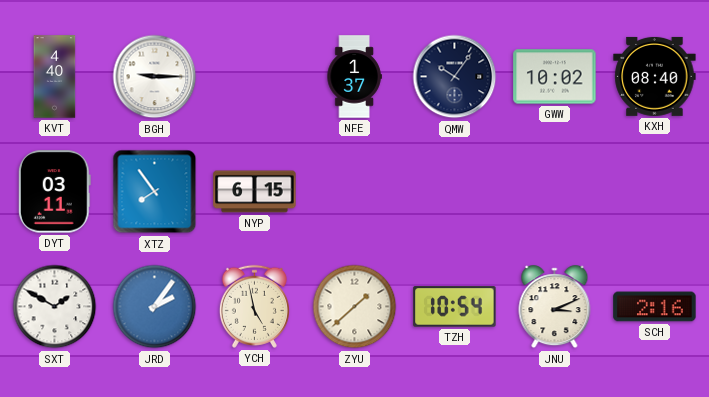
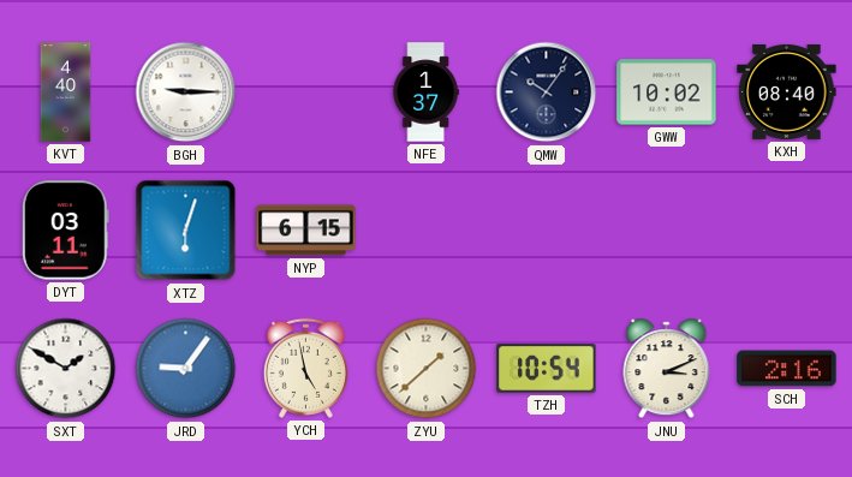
XTZ: 7:54 -> 6:03
JRD: 2:06 -> 9:06
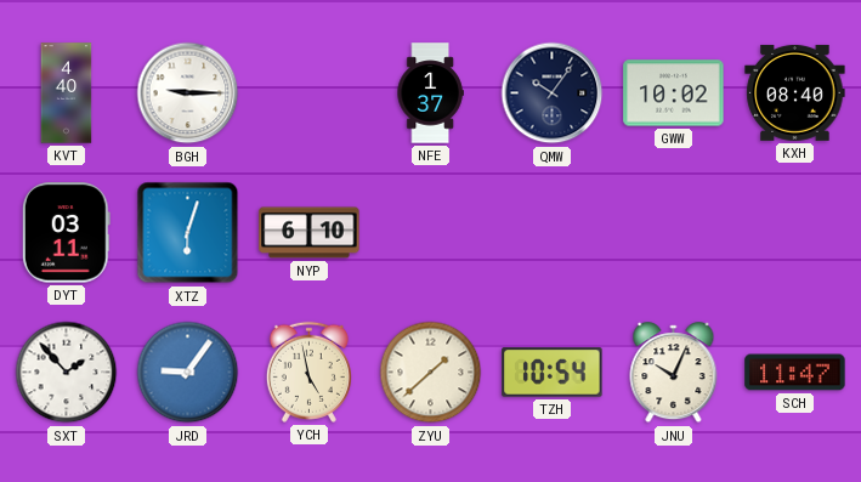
NYP: 6:15 -> 6:10
SXT: 1:50 -> 1:53
JNU: 3:11 -> 10:04
SCH: 2:16 -> 11:47
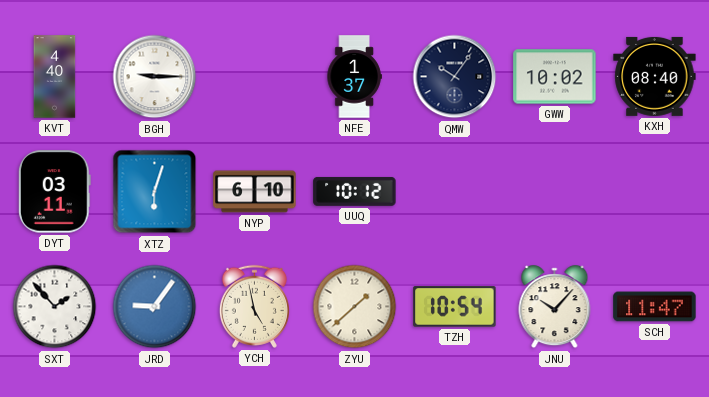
UUQ: none -> 10:12
JNU: 10:04 -> 10:07
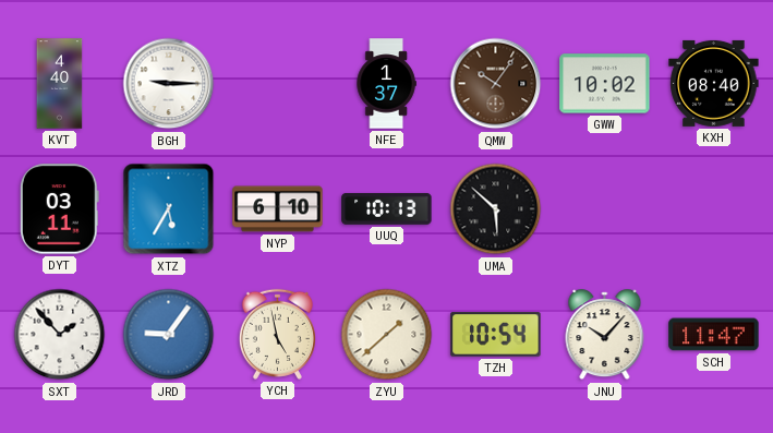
QMW dial: navy -> brown
XTZ: 6:03 -> 5:35
UUQ: 10:12 -> 10:13
UMA: none -> 5:52
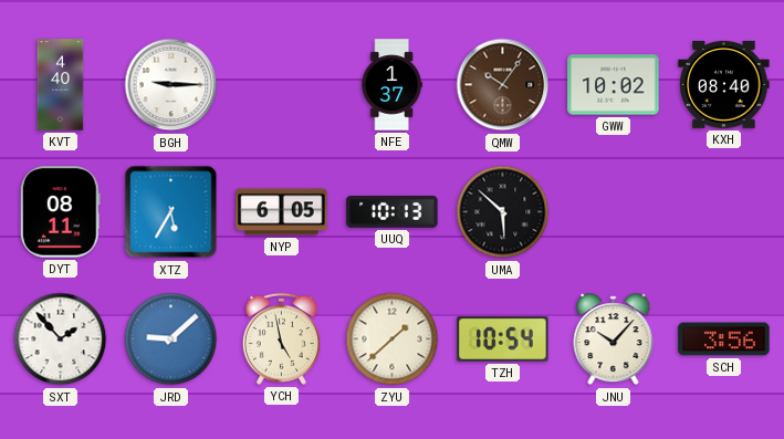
DYT: 03:11 -> 08:11
NYP: 6:10 -> 6:05
JRD: 9:06 -> 9:08
SCH: 11:47 -> 3:56
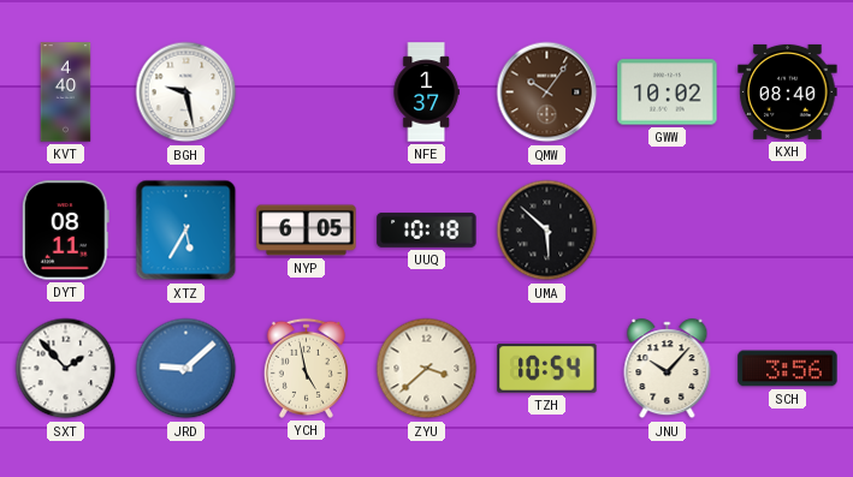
BGH: 9:15 -> 9:28
UUQ: 10:13 -> 10:18
ZYU: 1:38 -> 3:38
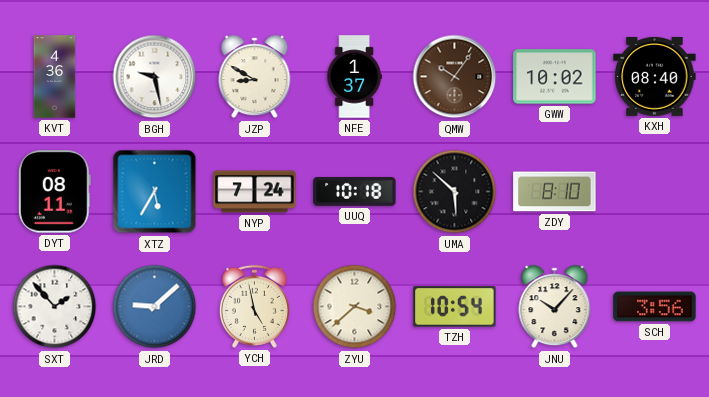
KVT: 4:40 -> 4:36
JZP: none -> 8:50
NYP: 6:05 -> 7:24
ZDY: none -> 8:10
